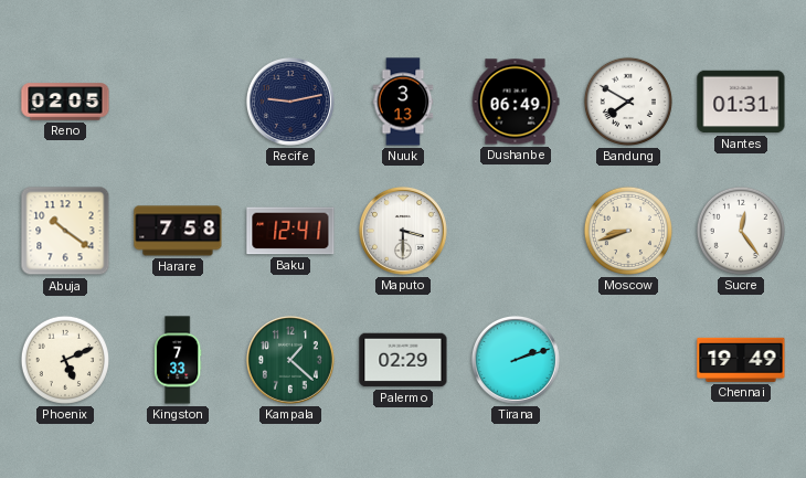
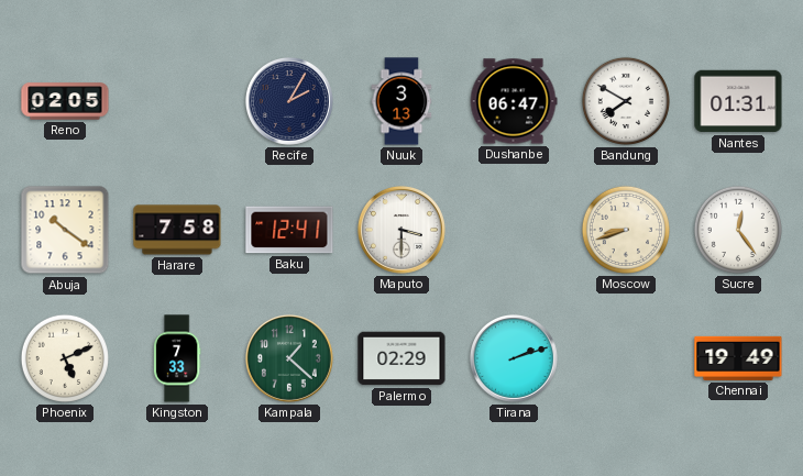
Recife: 9:13 -> 2:05
Dushanbe: 06:49 -> 06:47
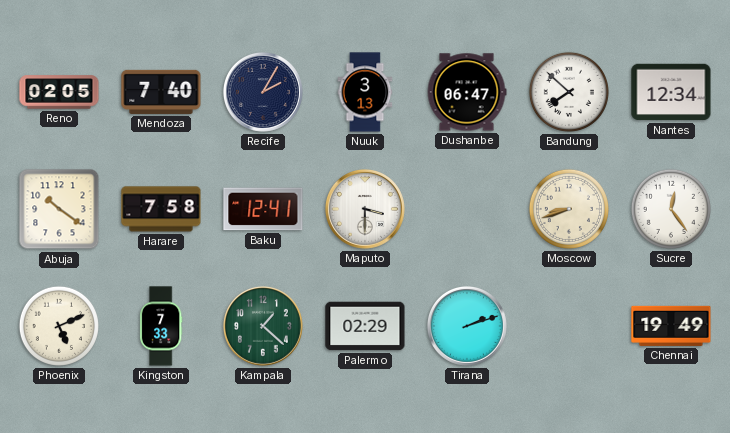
Mendoza: none -> 7:40
Bandung: 7:50 -> 7:52
Nantes: 01:31 -> 12:34
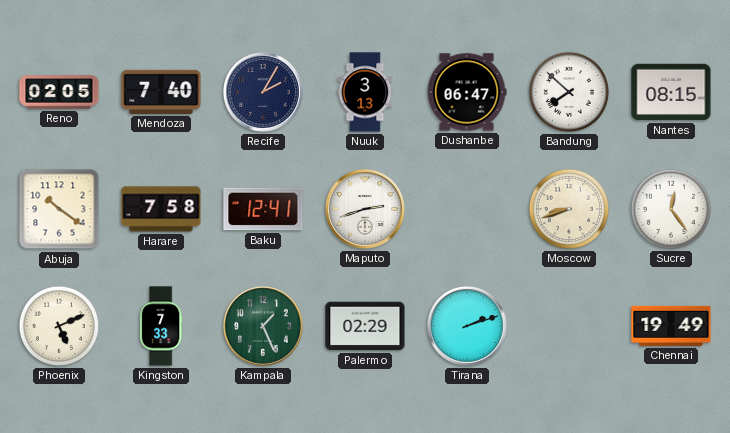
Nantes: 12:34 -> 08:15
Maputo: 3:30 -> 2:42
Kampala: 1:22 -> 1:26
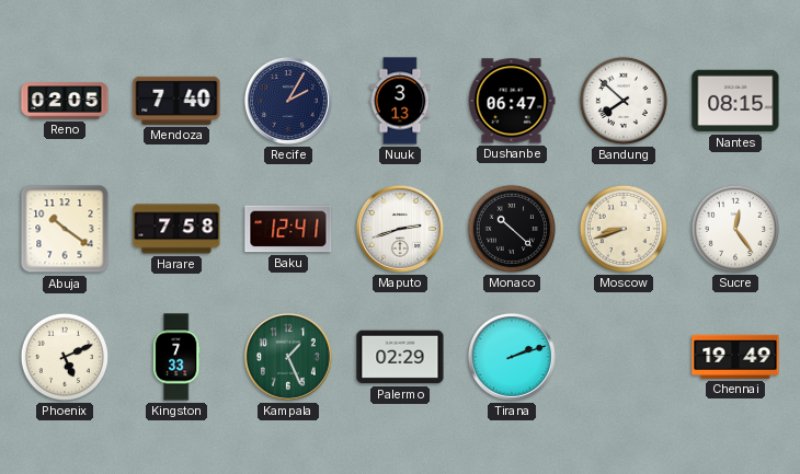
Monaco: none -> 10:22
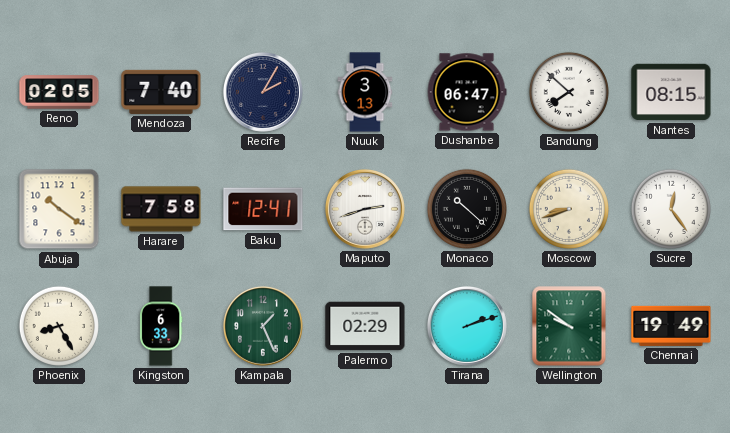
Phoenix: 5:11 -> 8:25
Kingston: 7:33 -> 6:33
Wellington: none -> 9:51
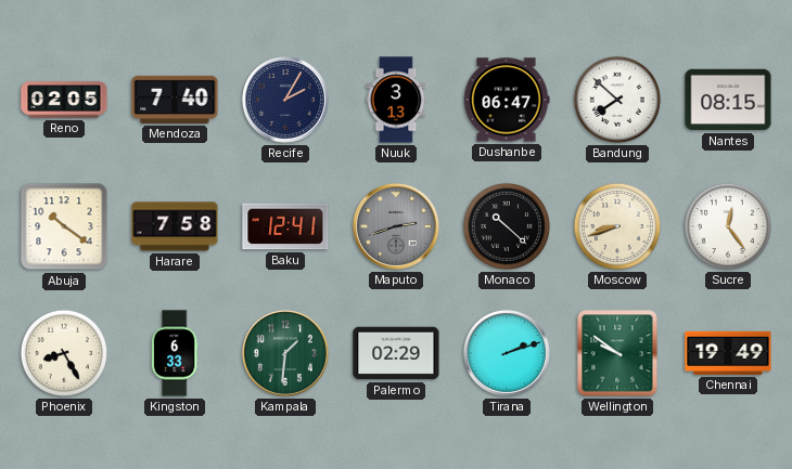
Maputo dial: white -> grey
Kampala: 1:26 -> 1:31
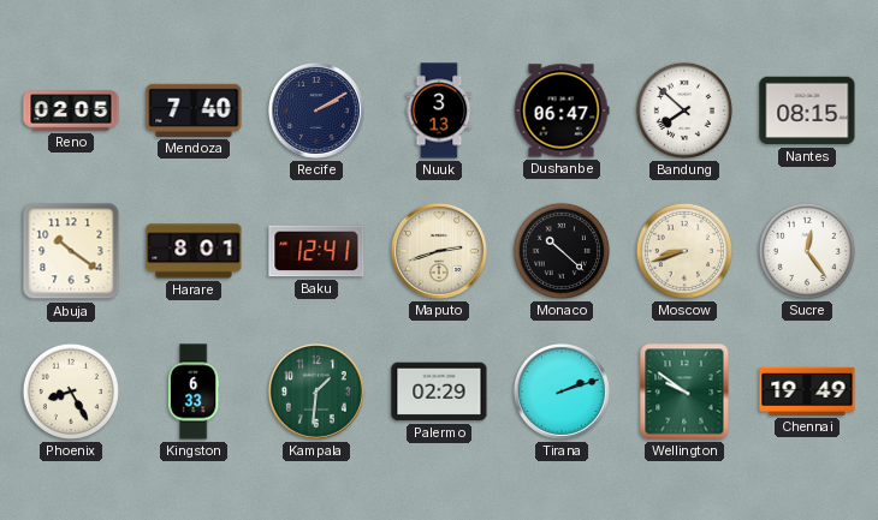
Recife: 2:05 -> 2:10
Harare: 7:58 -> 8:01
Maputo dial: grey -> cream
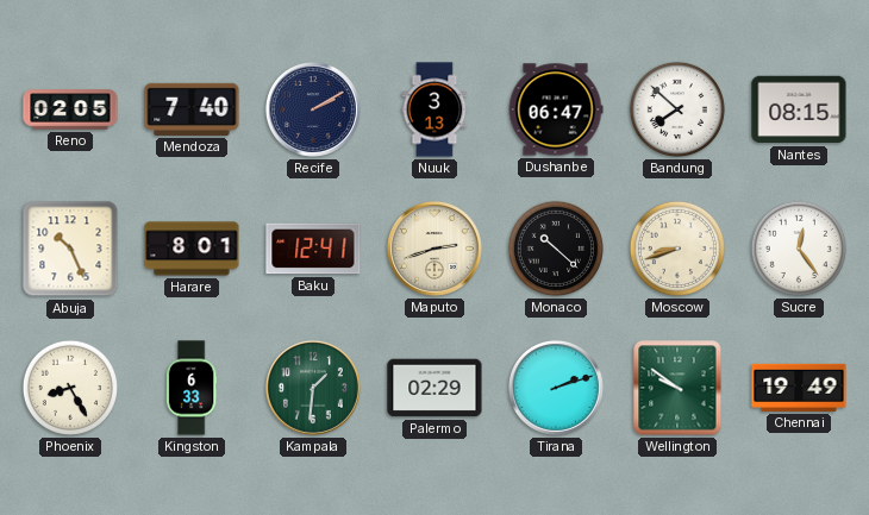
Abuja: 10:21 -> 10:26
